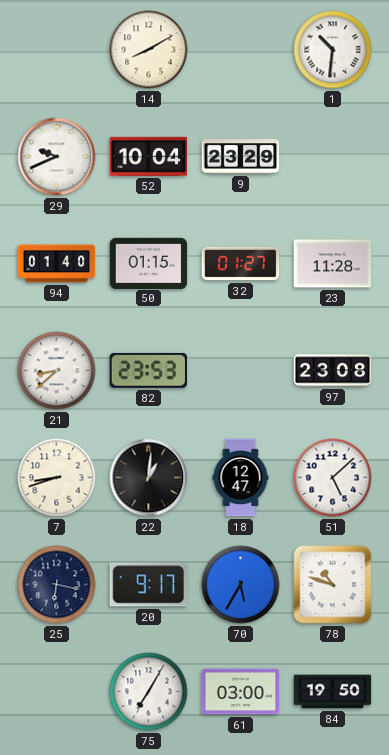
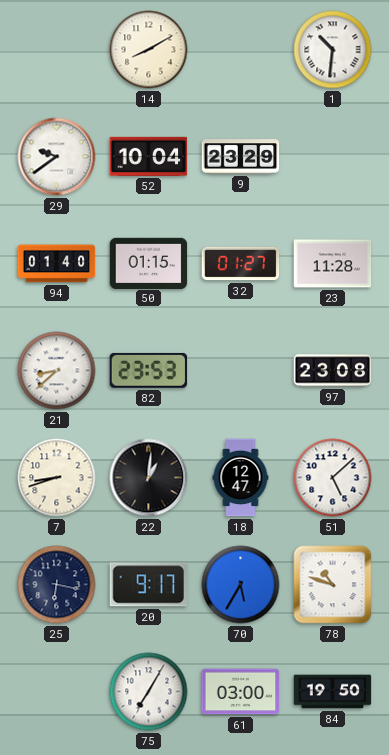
29: 9:41 -> 9:39
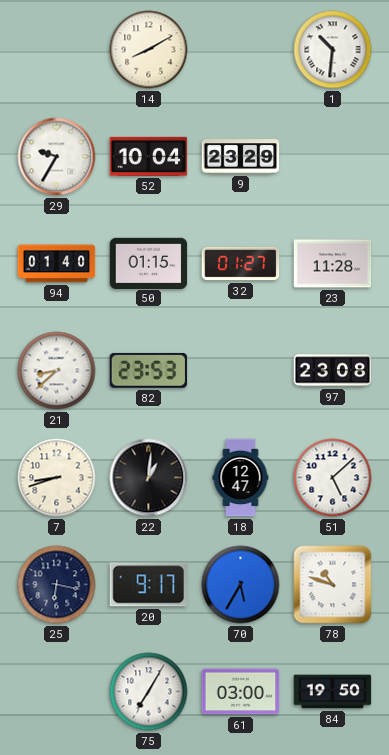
29: 9:39 -> 9:35
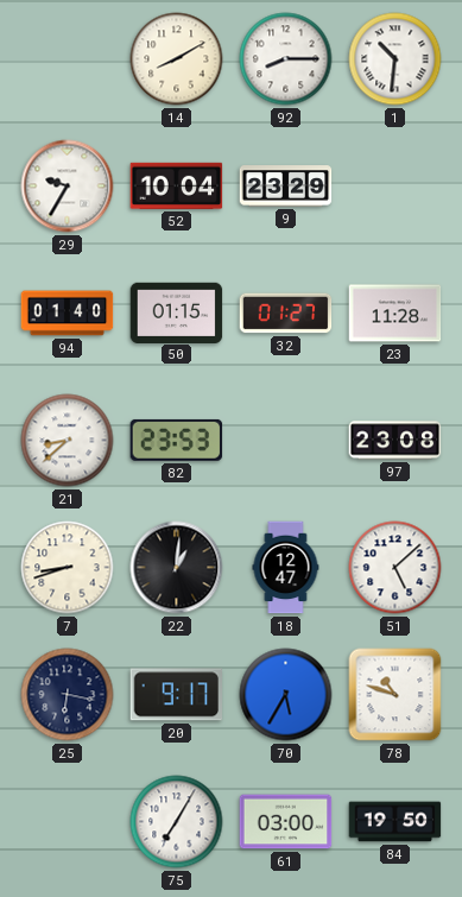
92: none -> 8:15
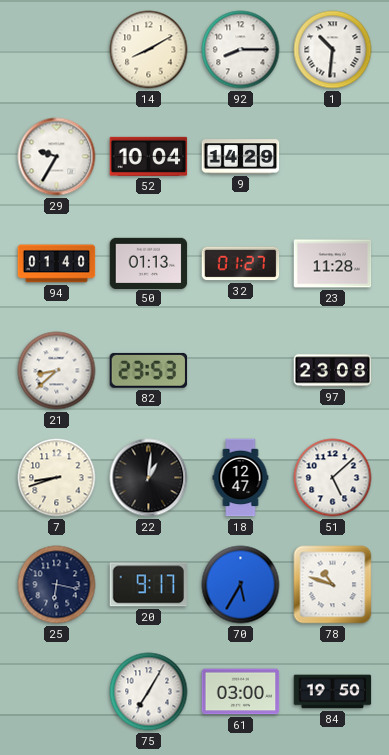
9: 23:29 -> 14:29
50: 01:15 -> 01:13
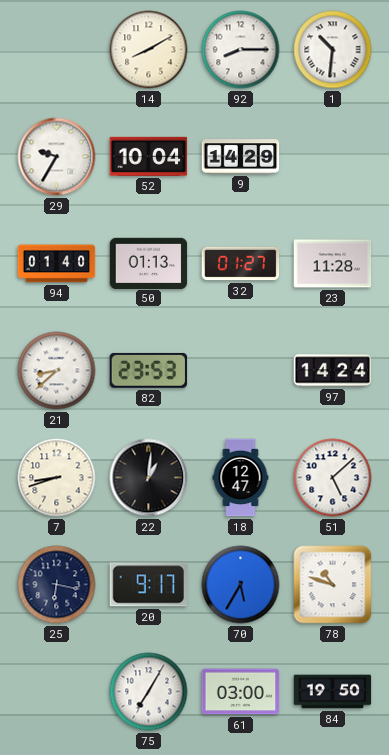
97: 23:08 -> 14:24
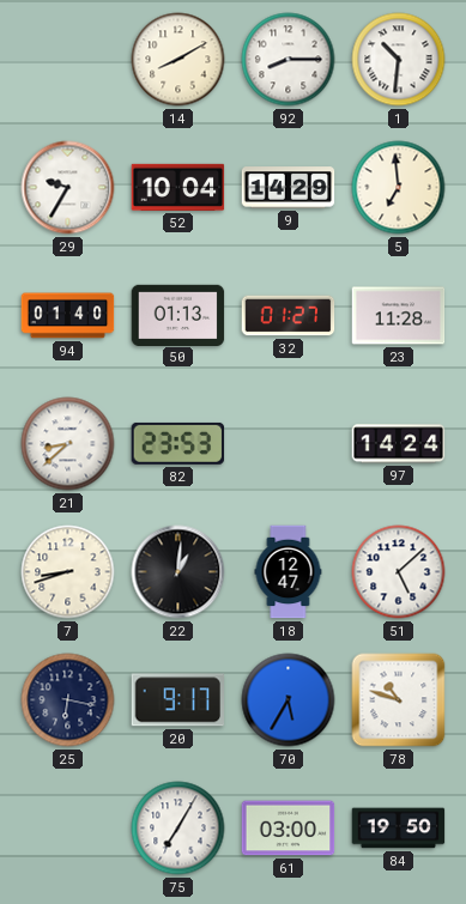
5: none -> 6:59
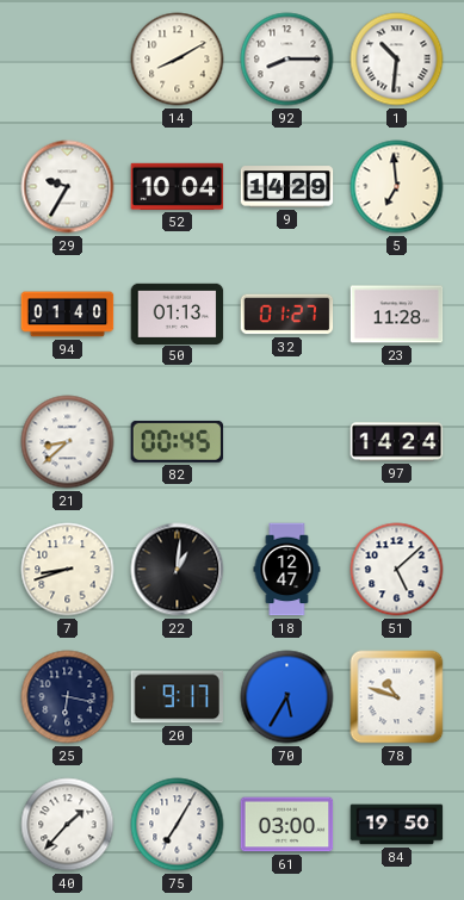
82: 23:53 -> 00:45
40: none -> 1:37
